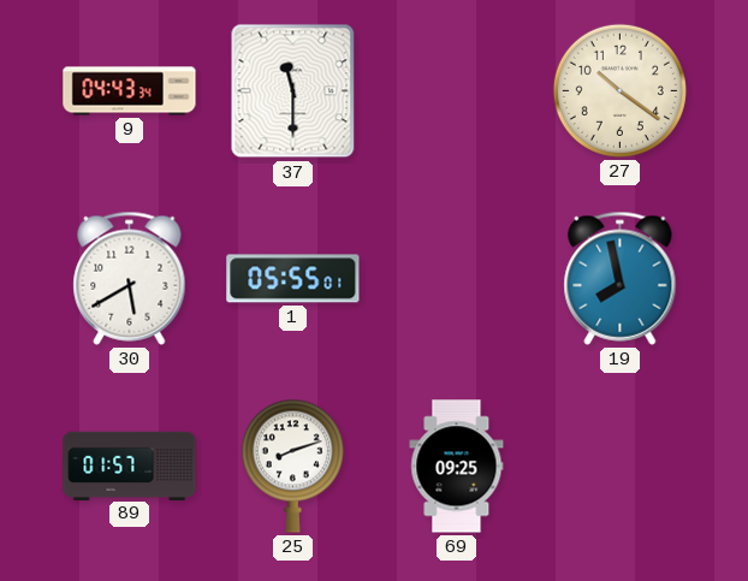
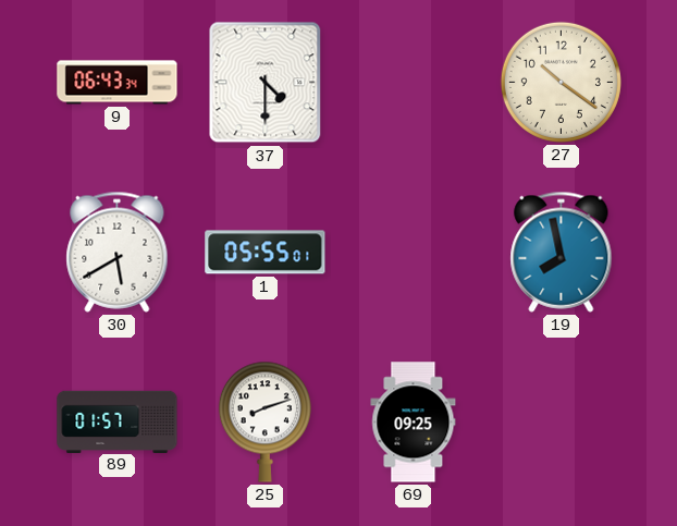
9: 04:43 -> 06:43
37: 11:30 -> 4:30
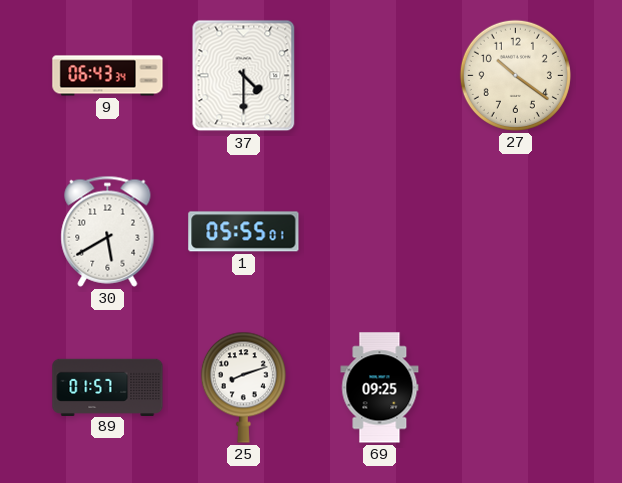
19: 7:58 -> none
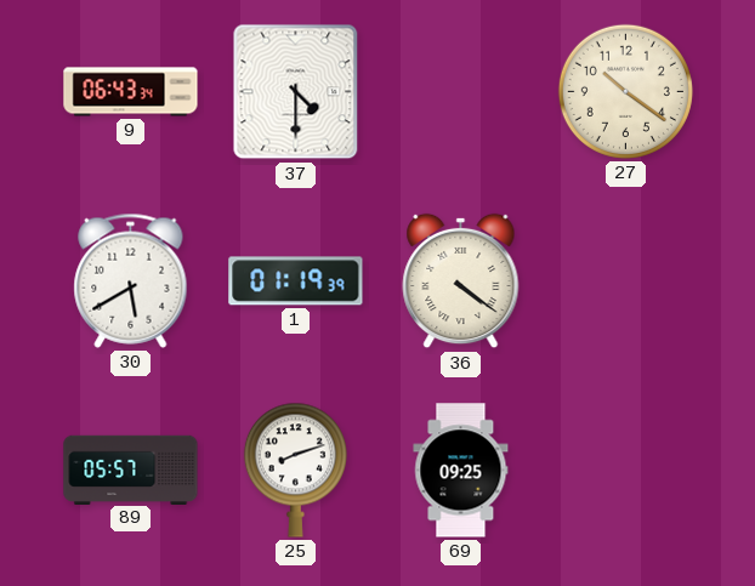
1: 05:55 -> 01:19
36: none -> 4:21
89: 01:57 -> 05:57
